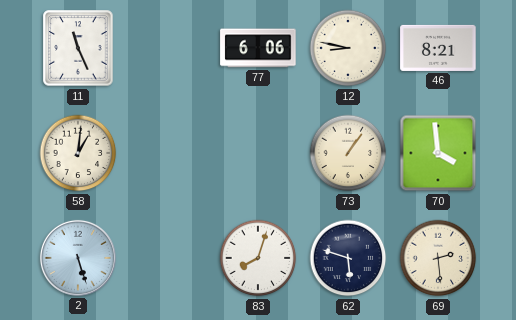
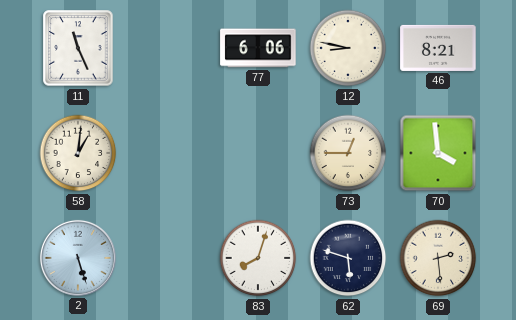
73: 1:06 -> 12:45
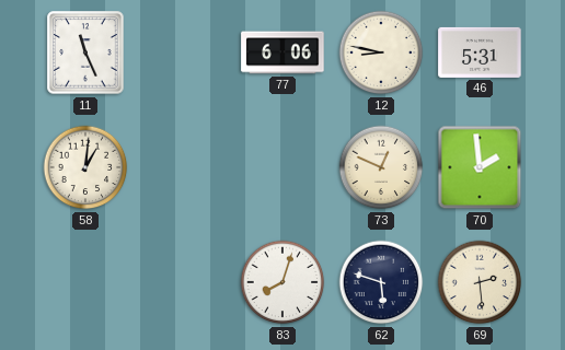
46: 8:21 -> 5:31
73: 12:45 -> 12:49
70: 3:59 -> 1:59
2: 5:27 -> none
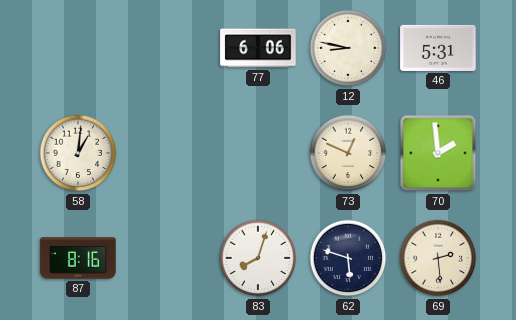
11: 11:26 -> none
87: none -> 8:16
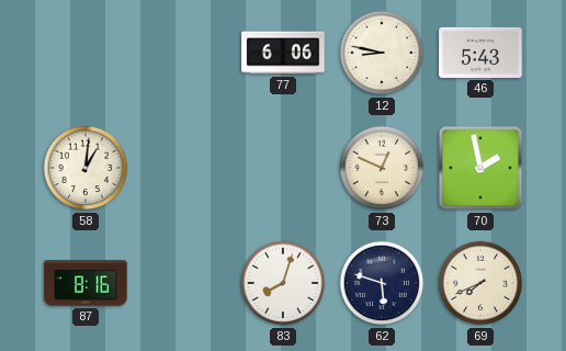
46: 5:31 -> 5:43
70: 1:59 -> 1:58
69: 2:29 -> 7:41
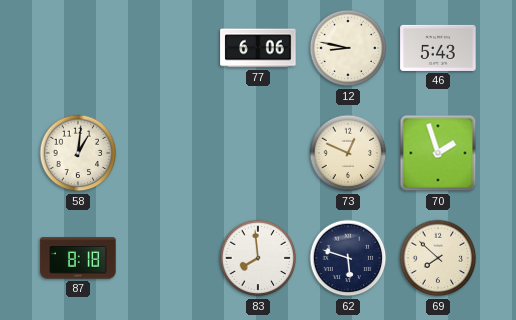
70: 1:58 -> 1:57
87: 8:16 -> 8:18
83: 8:03 -> 7:59
69: 7:41 -> 7:52
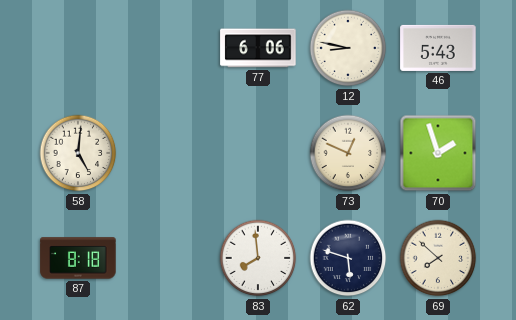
58: 1:01 -> 5:01
